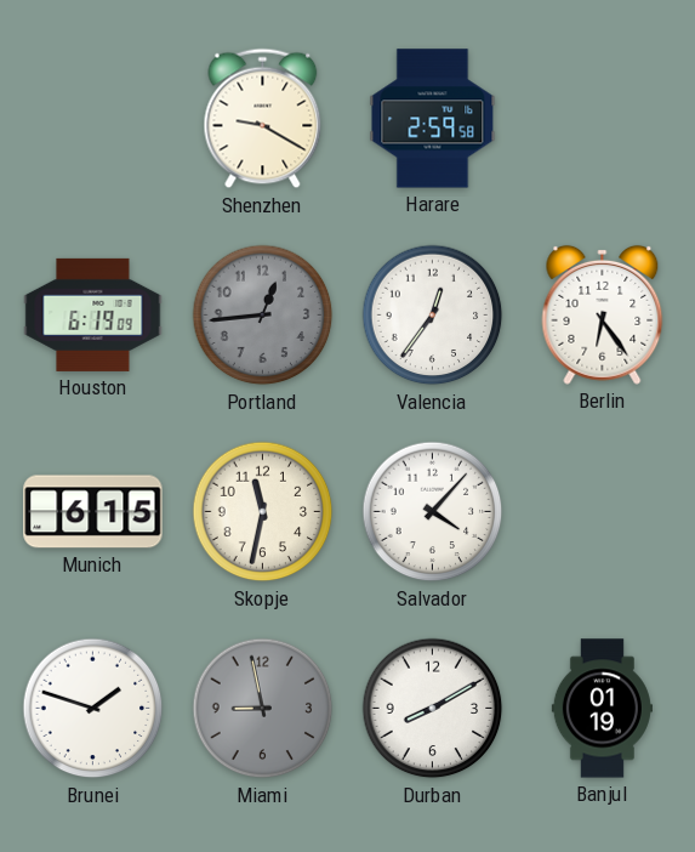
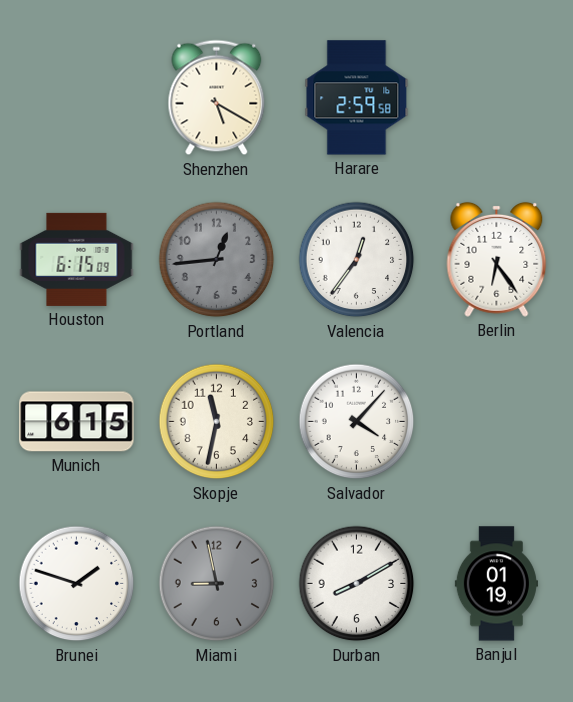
Shenzhen: 9:20 -> 5:20
Houston: 6:19 -> 6:15
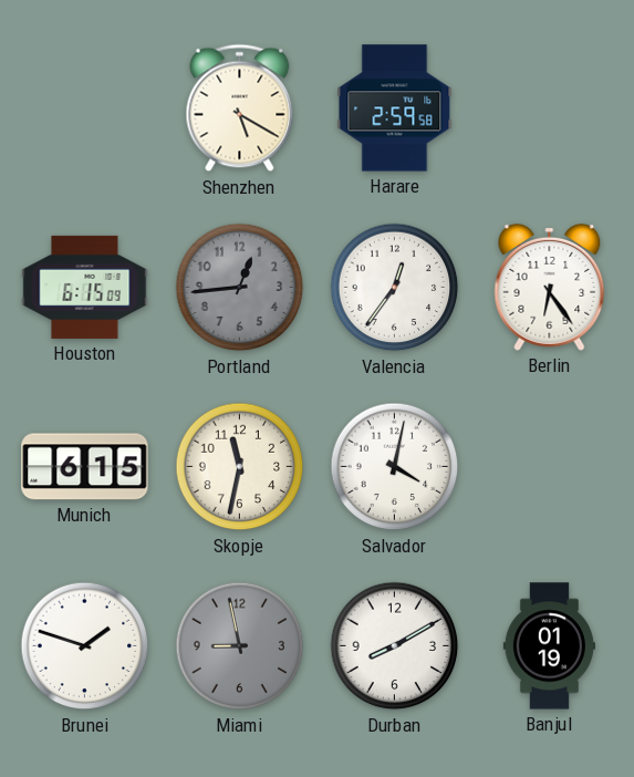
Salvador: 4:07 -> 4:02
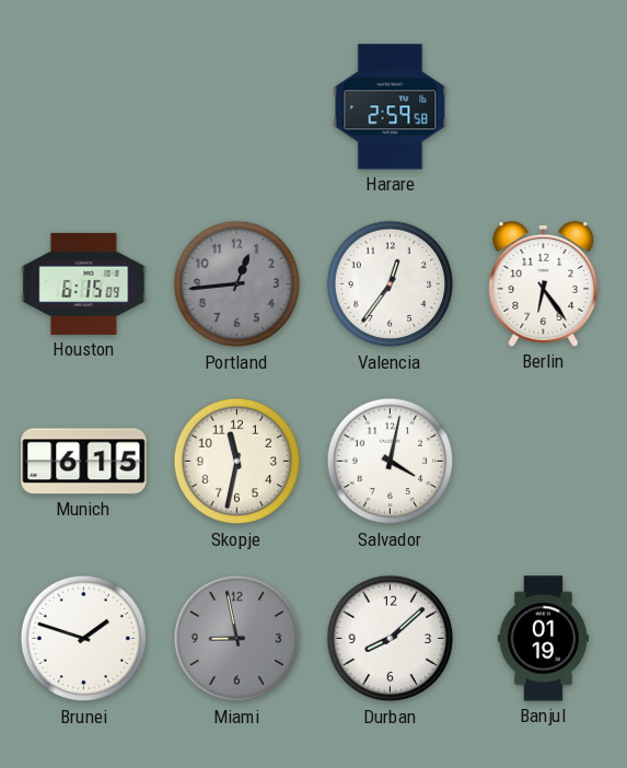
Shenzhen: 5:20 -> none
Durban: 8:10 -> 8:08
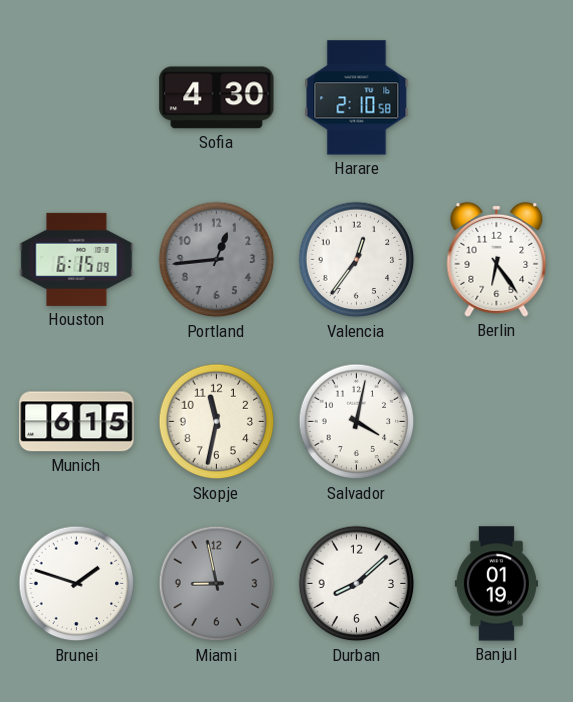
Sofia: none -> 4:30
Harare: 2:59 -> 2:10
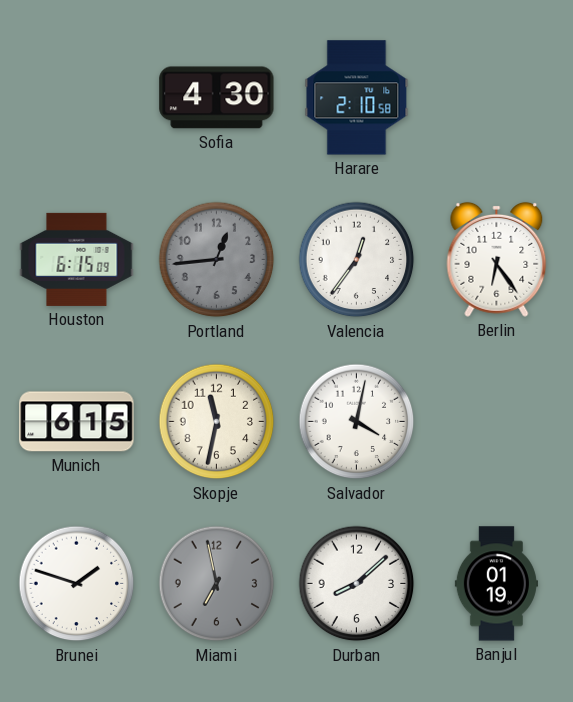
Miami: 8:58 -> 6:58
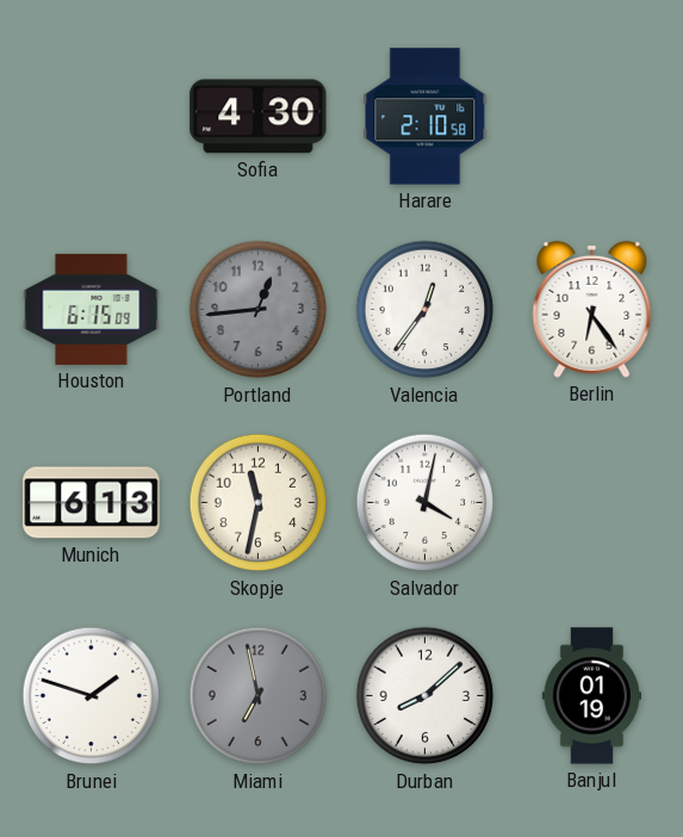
Munich: 6:15 -> 6:13
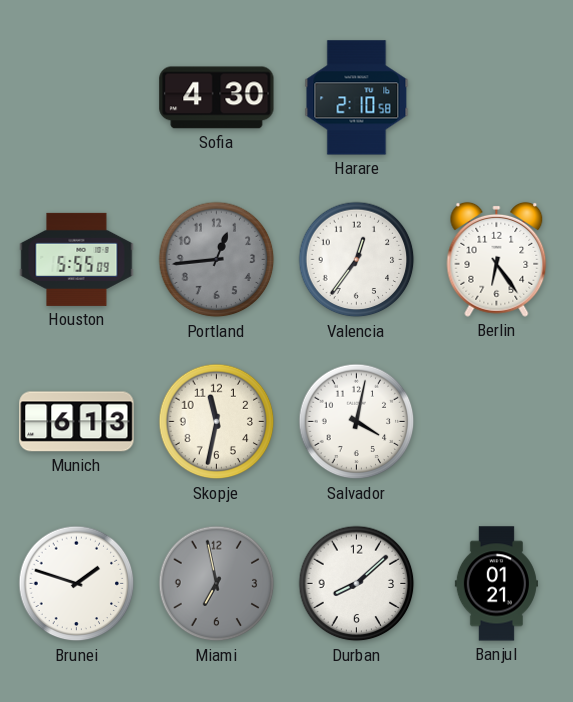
Houston: 6:15 -> 5:55
Banjul: 01:19 -> 01:21
